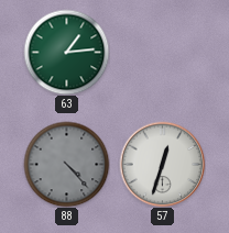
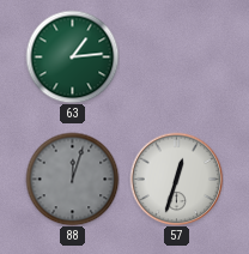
88: 4:23 -> 12:03
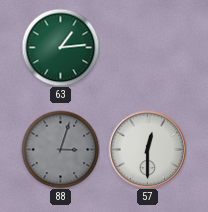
88: 12:03 -> 3:03
57: 12:33 -> 12:30
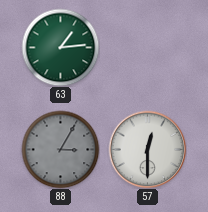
88: 3:03 -> 3:05
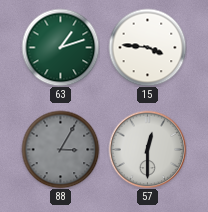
63: 1:14 -> 1:12
15: none -> 3:46
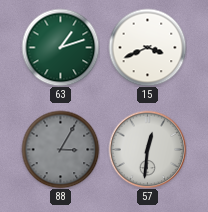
15: 3:46 -> 3:41
57: 12:30 -> 12:31
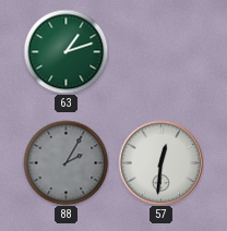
15: 3:41 -> none
88: 3:05 -> 2:05
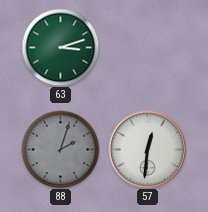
63: 1:12 -> 3:12
88: 2:05 -> 2:03
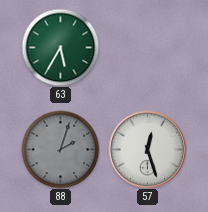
63: 3:12 -> 5:35
57: 12:31 -> 12:27
